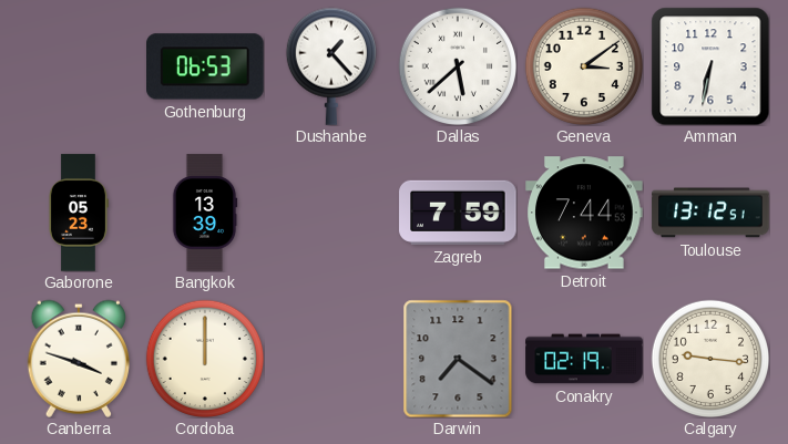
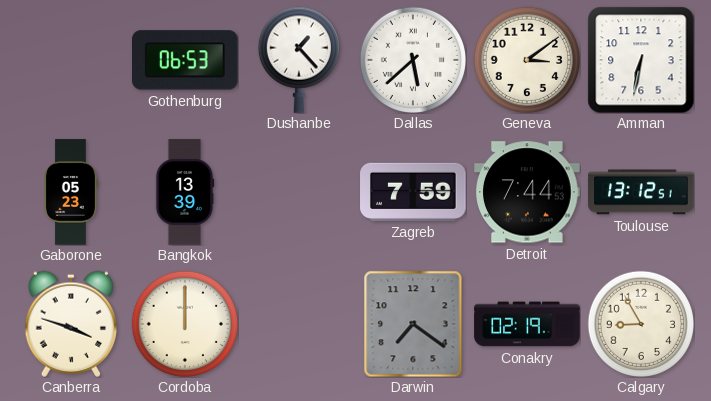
Calgary: 9:16 -> 8:55
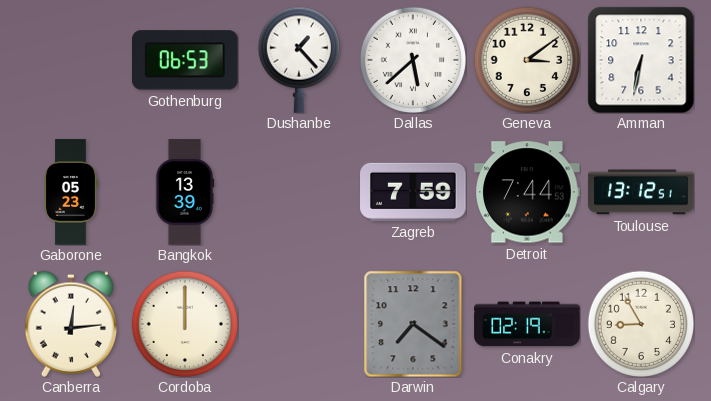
Canberra: 3:48 -> 12:14
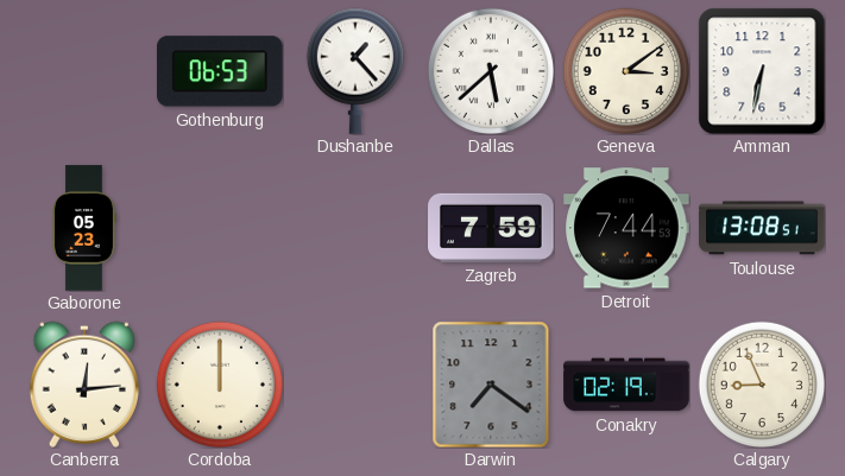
Bangkok: 13:39 -> none
Toulouse: 13:12 -> 13:08
Calgary: 8:55 -> 8:56
